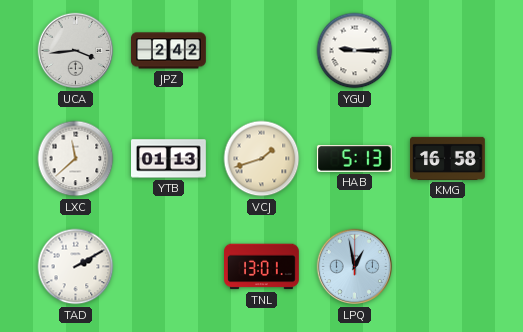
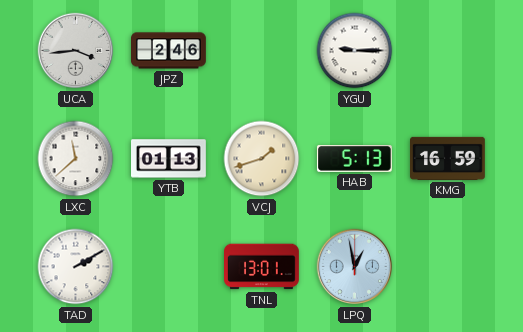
JPZ: 2:42 -> 2:46
KMG: 16:58 -> 16:59
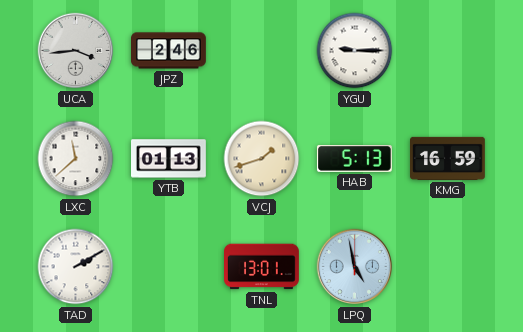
LPQ: 12:58 -> 4:58
